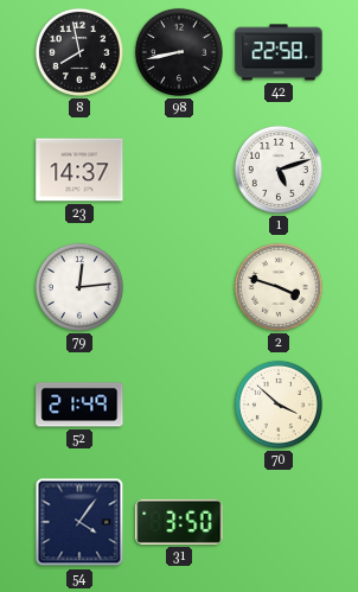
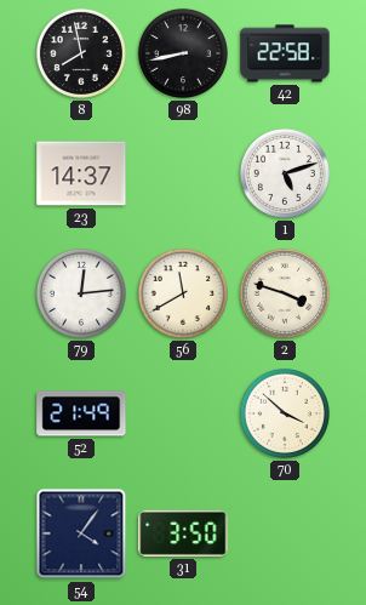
56: none -> 11:40
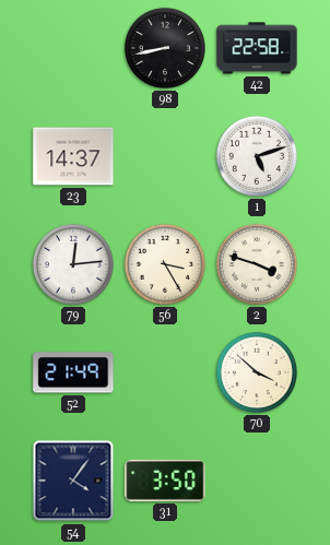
8: 7:58 -> none
56: 11:40 -> 3:25
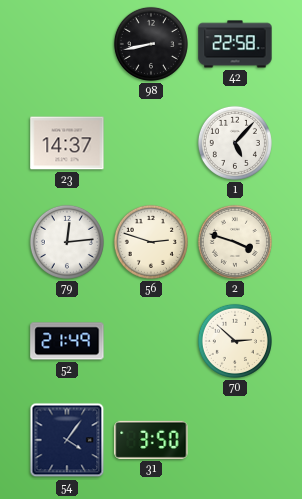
1: 5:12 -> 5:07
56: 3:25 -> 2:48
70: 3:52 -> 2:52
